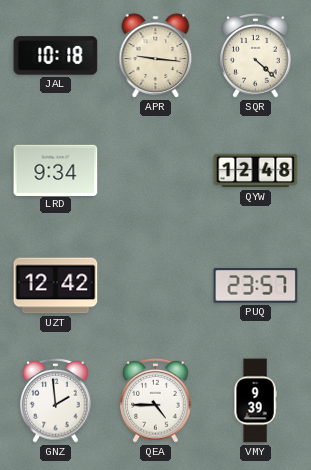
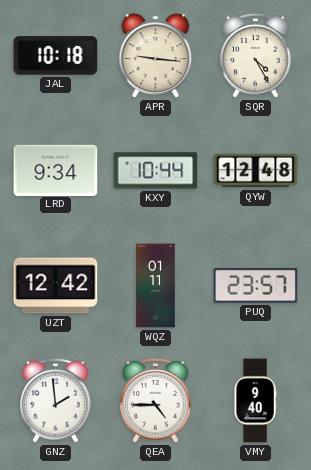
SQR: 4:22 -> 4:25
KXY: none -> 10:44
WQZ: none -> 01:11
VMY: 9:39 -> 9:40
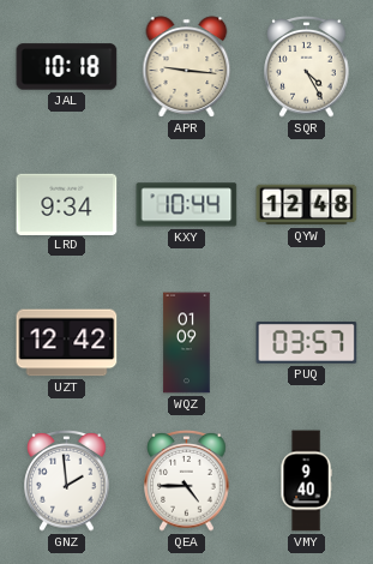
WQZ: 01:11 -> 01:09
PUQ: 23:57 -> 03:57
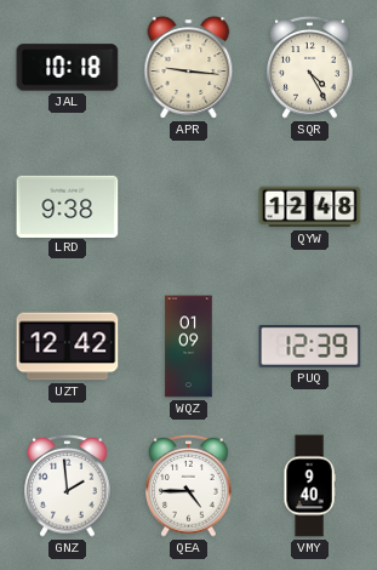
LRD: 9:34 -> 9:38
KXY: 10:44 -> none
PUQ: 03:57 -> 12:39
